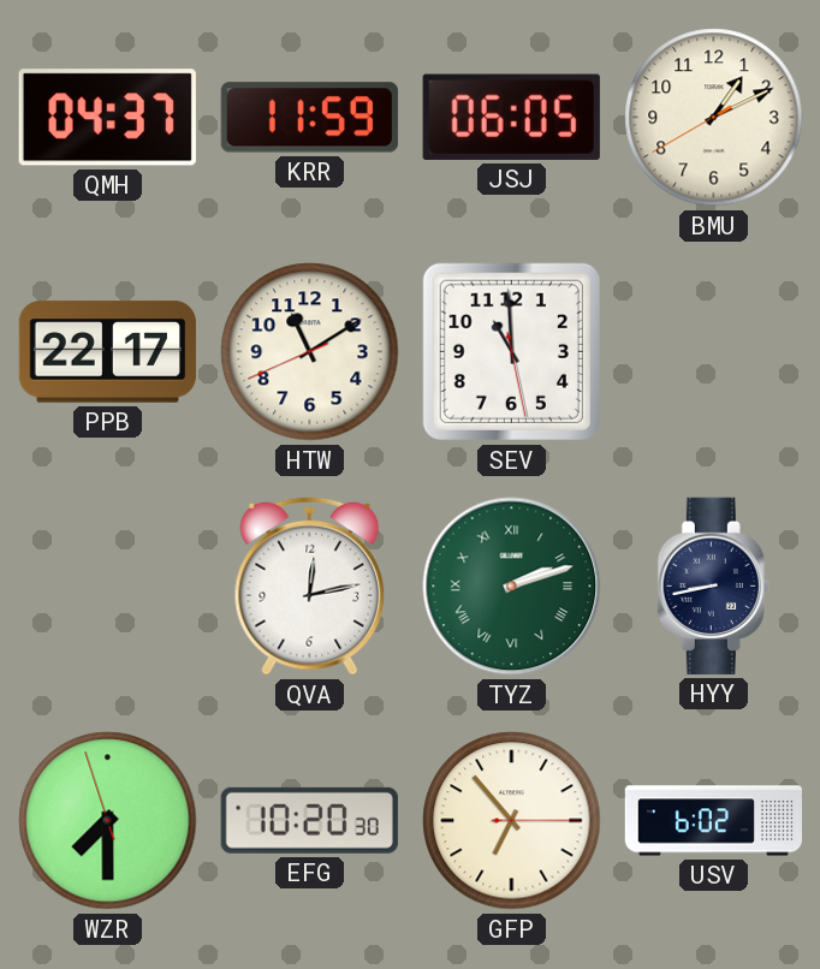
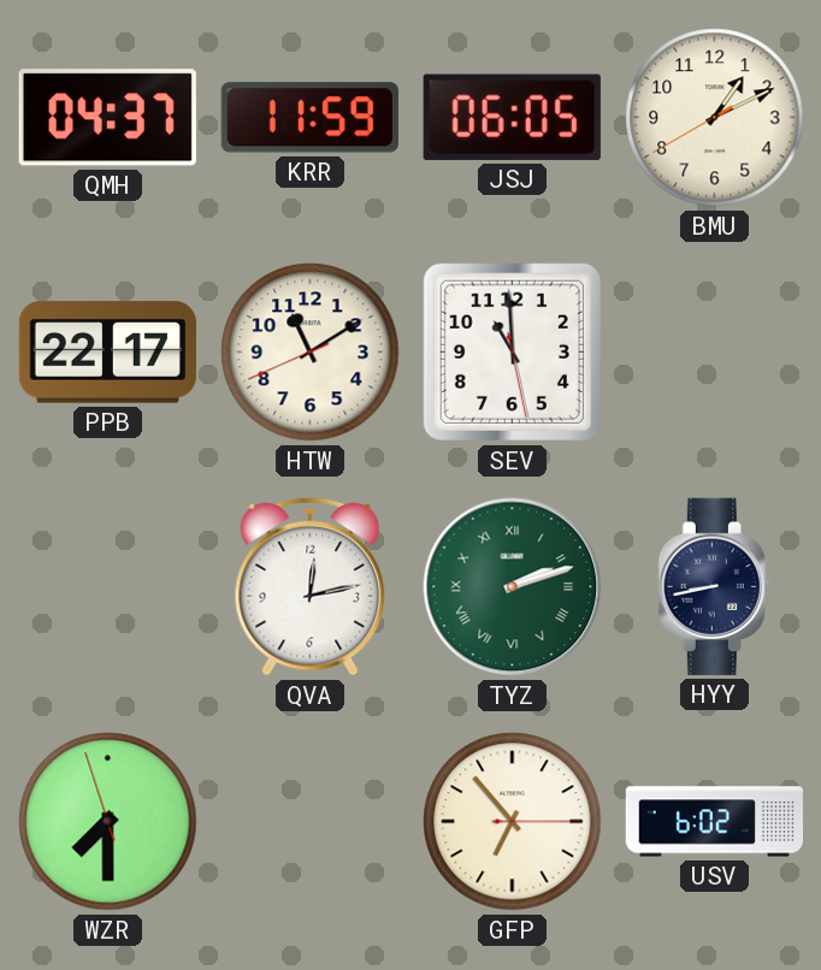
EFG: 10:20 -> none
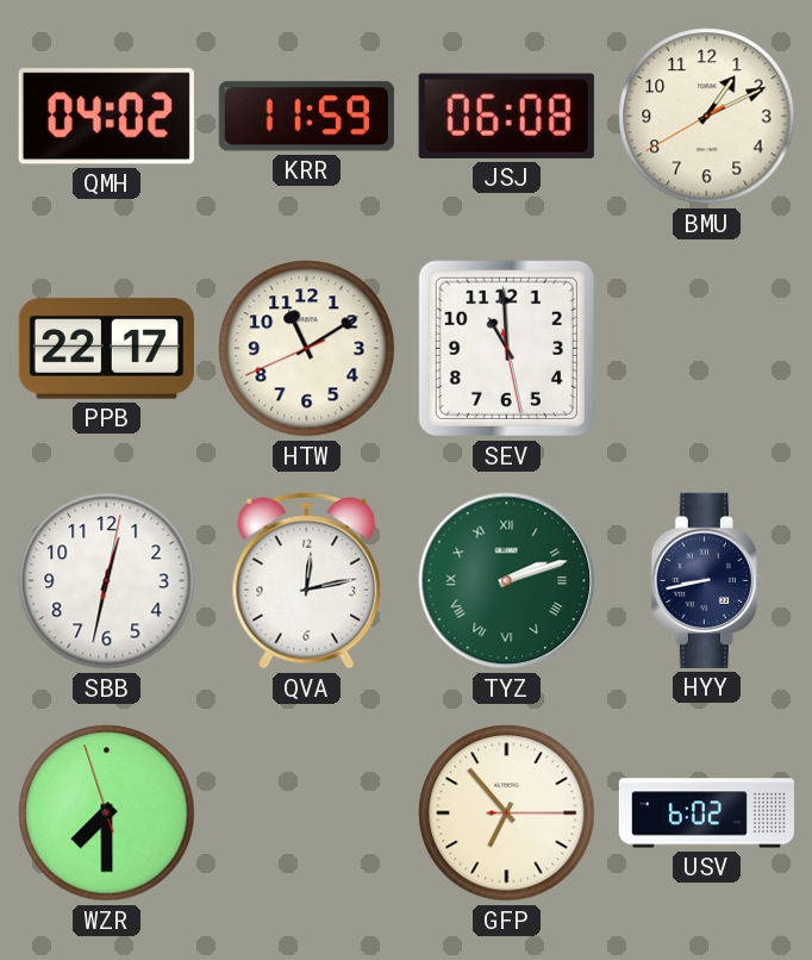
QMH: 04:37 -> 04:02
JSJ: 06:05 -> 06:08
SBB: none -> 12:32
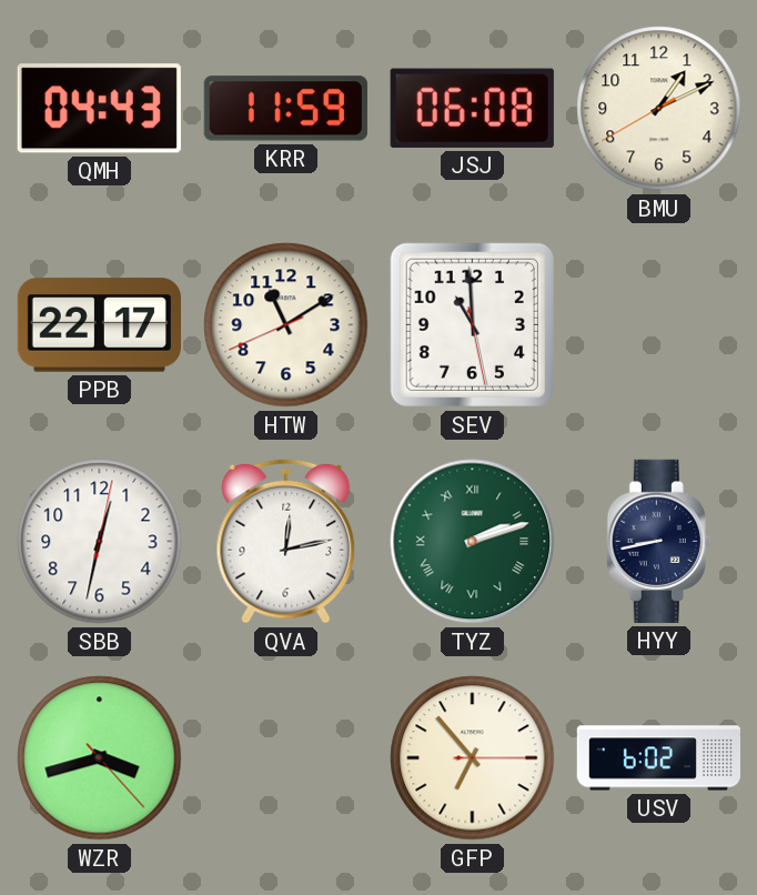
QMH: 04:02 -> 04:43
WZR: 7:29 -> 3:42
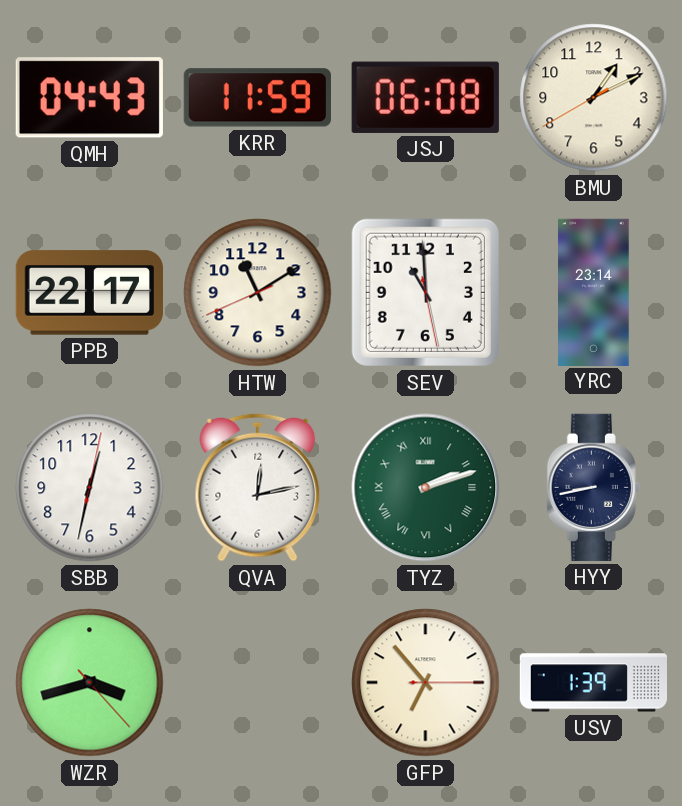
YRC: none -> 23:14
USV: 6:02 -> 1:39
